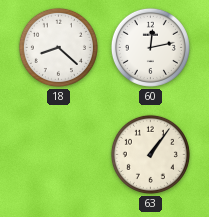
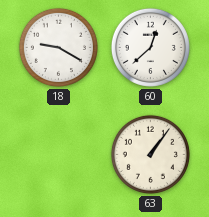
18: 8:22 -> 9:20
60: 12:13 -> 12:38
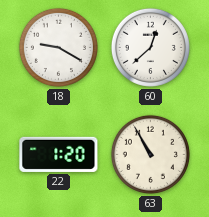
22: none -> 1:20
63: 1:06 -> 10:55
